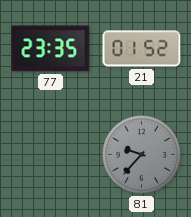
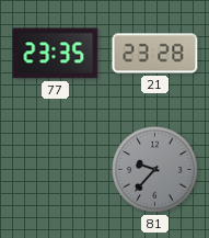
21: 01:52 -> 23:28
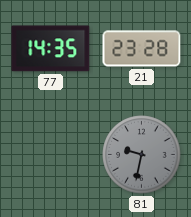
77: 23:35 -> 14:35
81: 9:37 -> 9:32
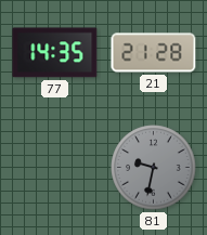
21: 23:28 -> 21:28
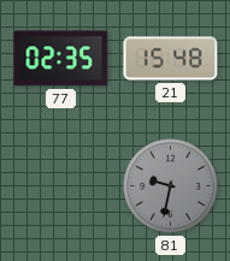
77: 14:35 -> 02:35
21: 21:28 -> 15:48
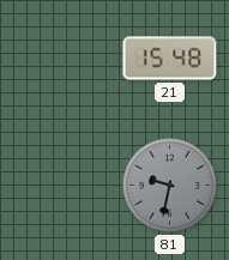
77: 02:35 -> none
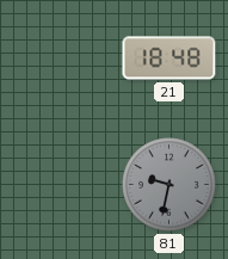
21: 15:48 -> 18:48
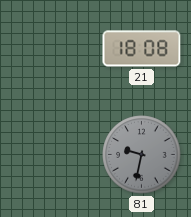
21: 18:48 -> 18:08
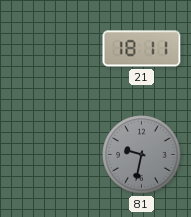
21: 18:08 -> 18:11
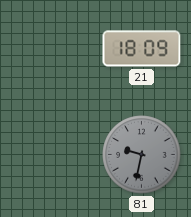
21: 18:11 -> 18:09
